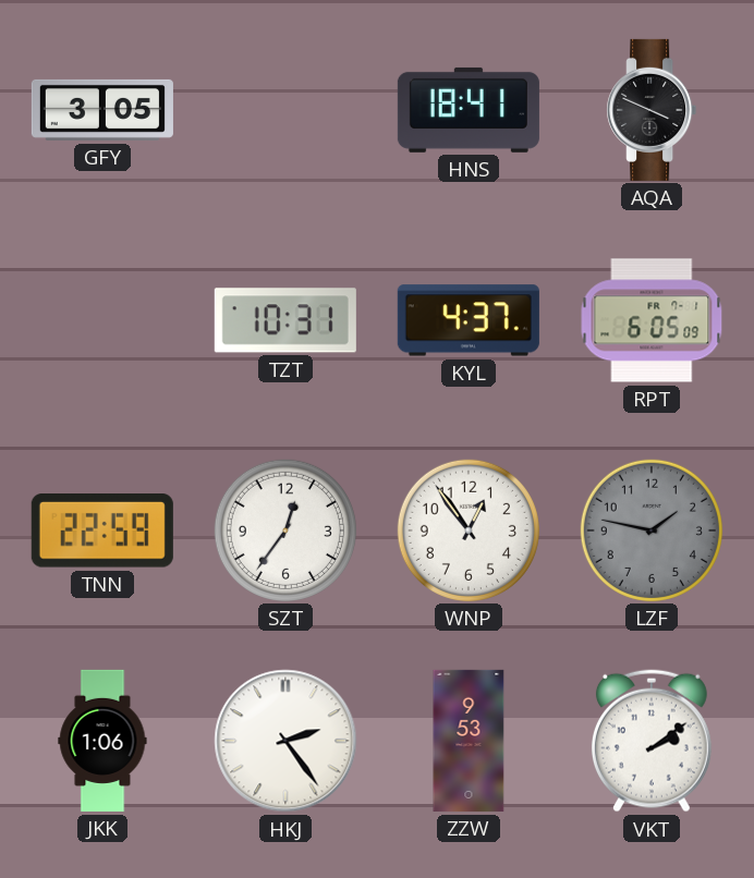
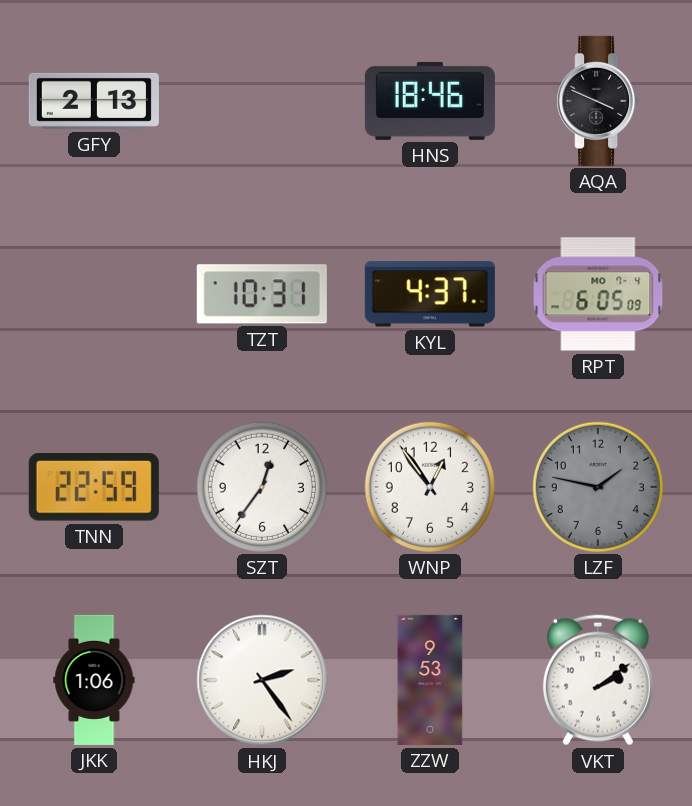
GFY: 3:05 -> 2:13
HNS: 18:41 -> 18:46
RPT date: FR 7-1 -> MO 7-4
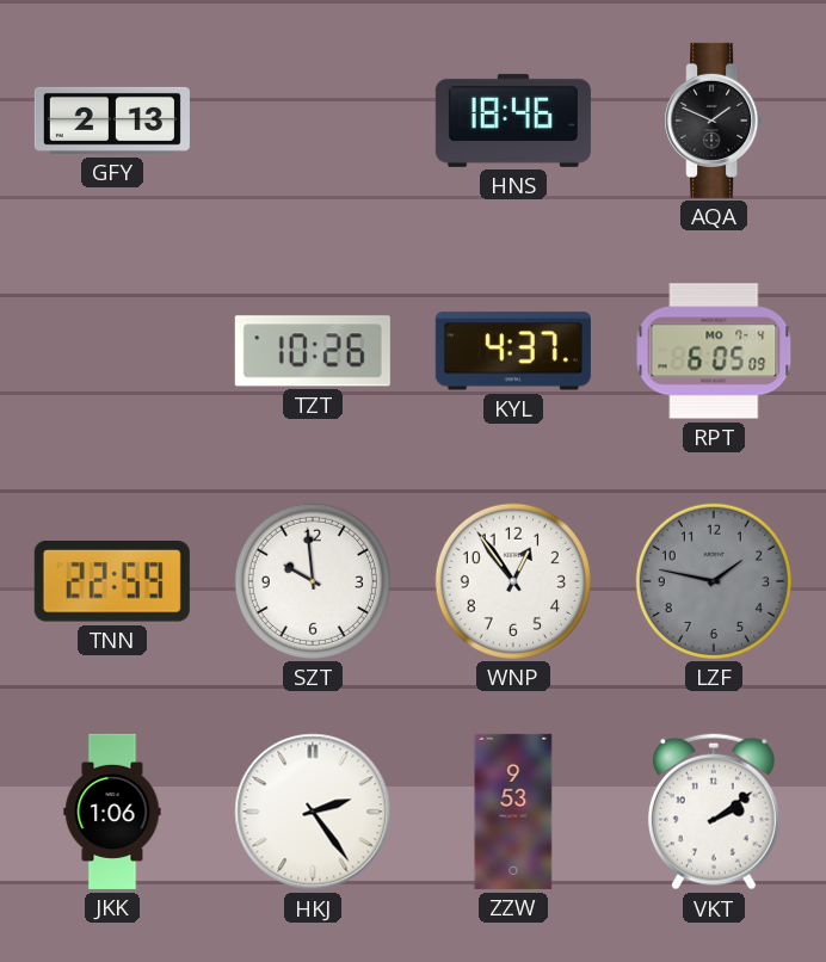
AQA: 3:49 -> 1:49
TZT: 10:31 -> 10:26
SZT: 12:36 -> 9:59
